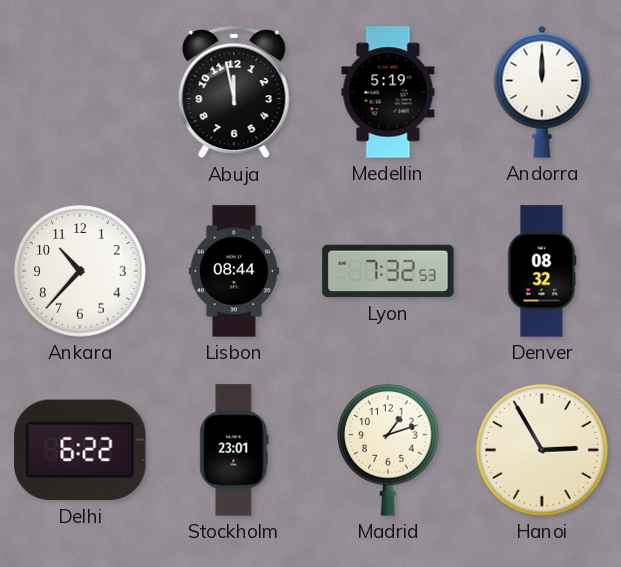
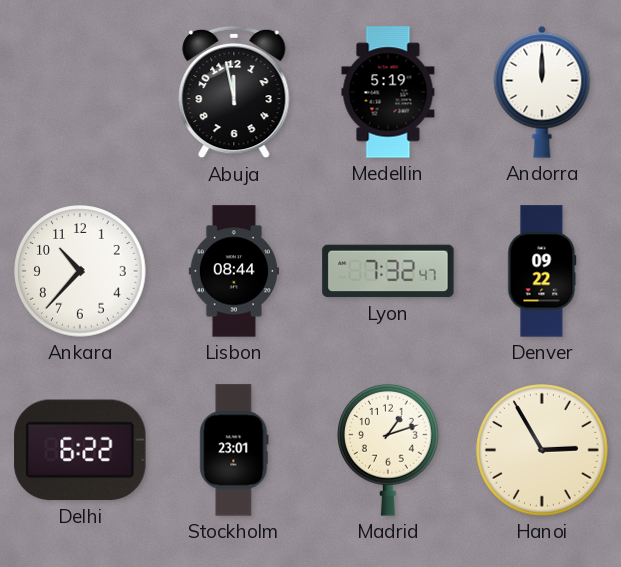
Lyon: 7:32:53 -> 7:32:47
Denver: 08:32 -> 09:22
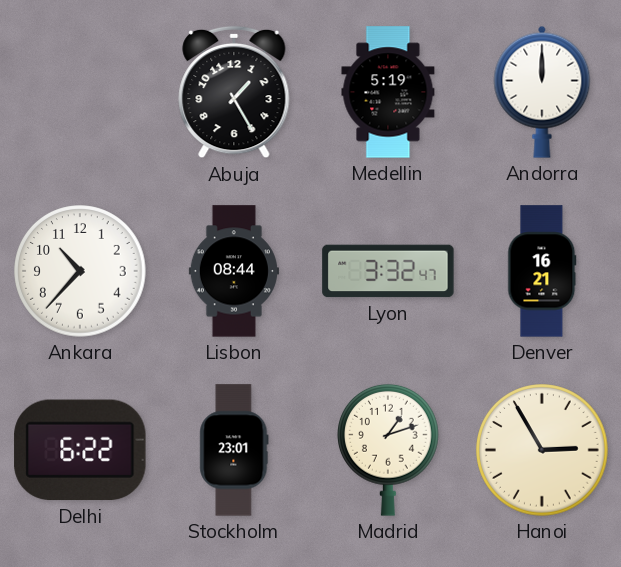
Abuja: 11:58 -> 1:25
Lyon: 7:32 -> 3:32
Denver: 09:22 -> 16:21
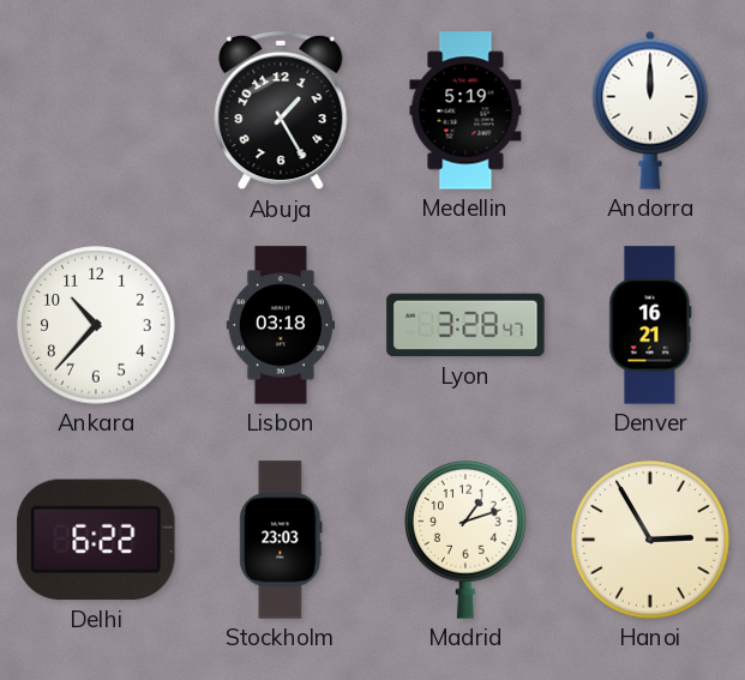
Lisbon: 08:44 -> 03:18
Lyon: 3:32 -> 3:28
Stockholm: 23:01 -> 23:03
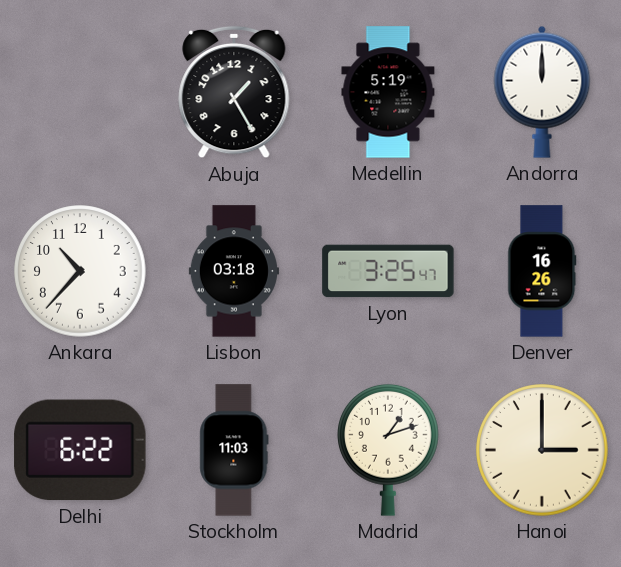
Lyon: 3:28 -> 3:25
Denver: 16:21 -> 16:26
Stockholm: 23:03 -> 11:03
Hanoi: 2:55 -> 3:00
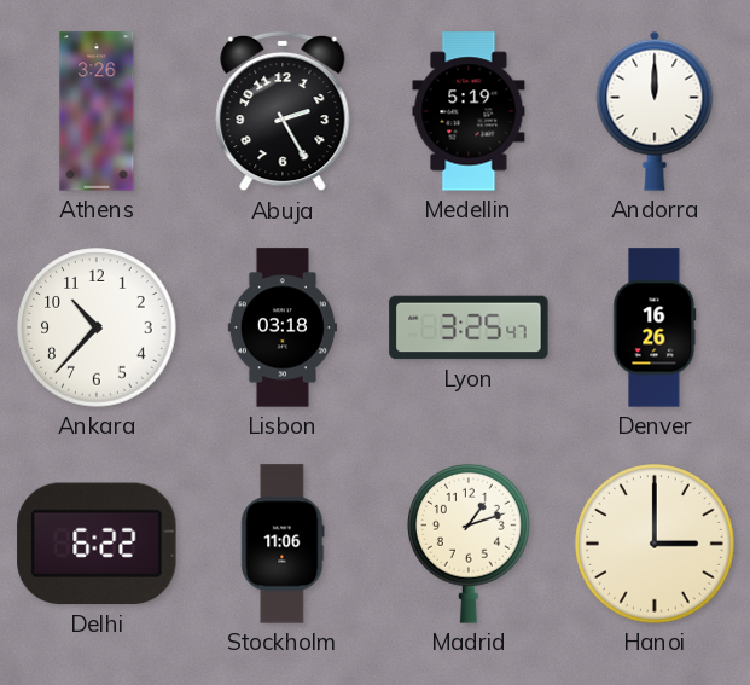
Athens: none -> 3:26
Abuja: 1:25 -> 2:25
Stockholm: 11:03 -> 11:06
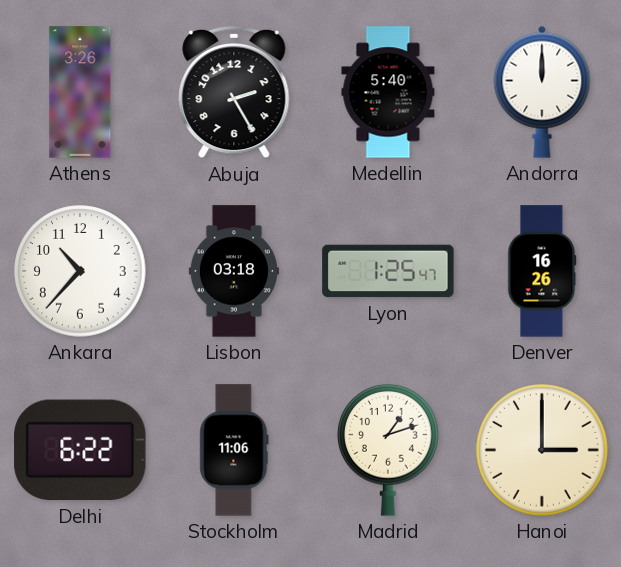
Medellin: 5:19 -> 5:40
Lyon: 3:25 -> 1:25
